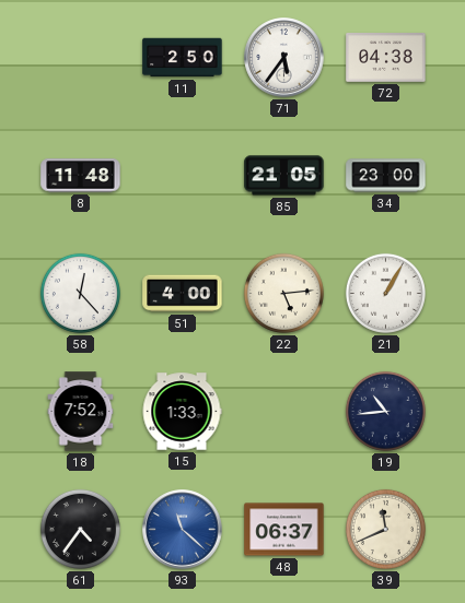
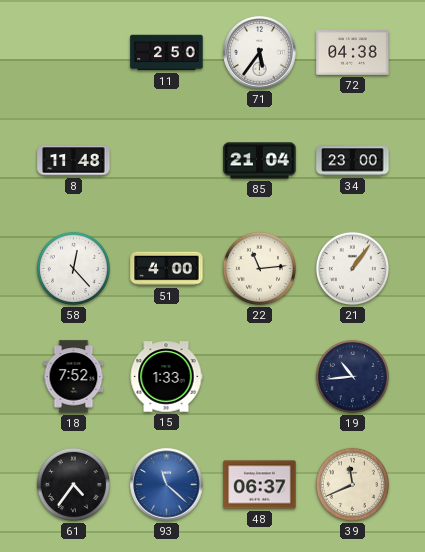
85: 21:05 -> 21:04
22: 5:14 -> 11:14
21: 1:05 -> 1:06
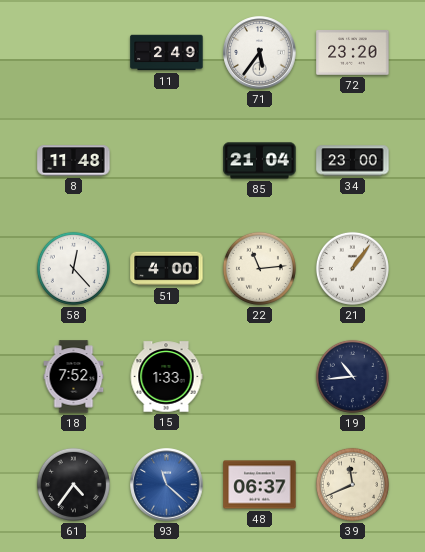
11: 2:50 -> 2:49
72: 04:38 -> 23:20
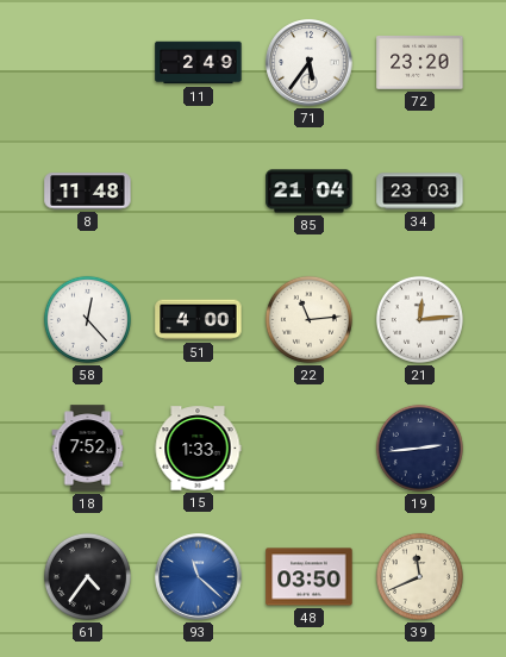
34: 23:00 -> 23:03
21: 1:06 -> 12:14
19: 10:44 -> 2:44
48: 06:37 -> 03:50
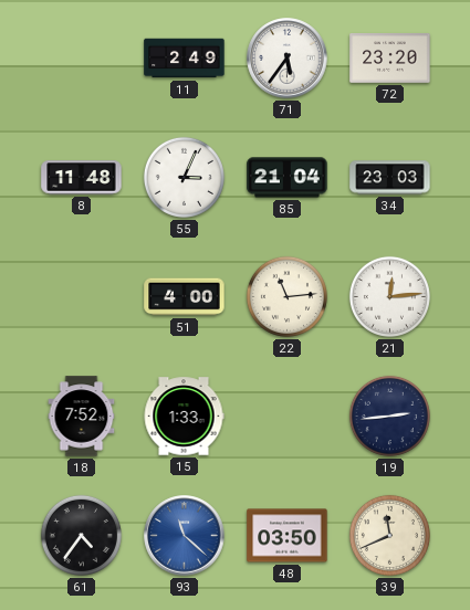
55: none -> 3:04
58: 12:23 -> none
